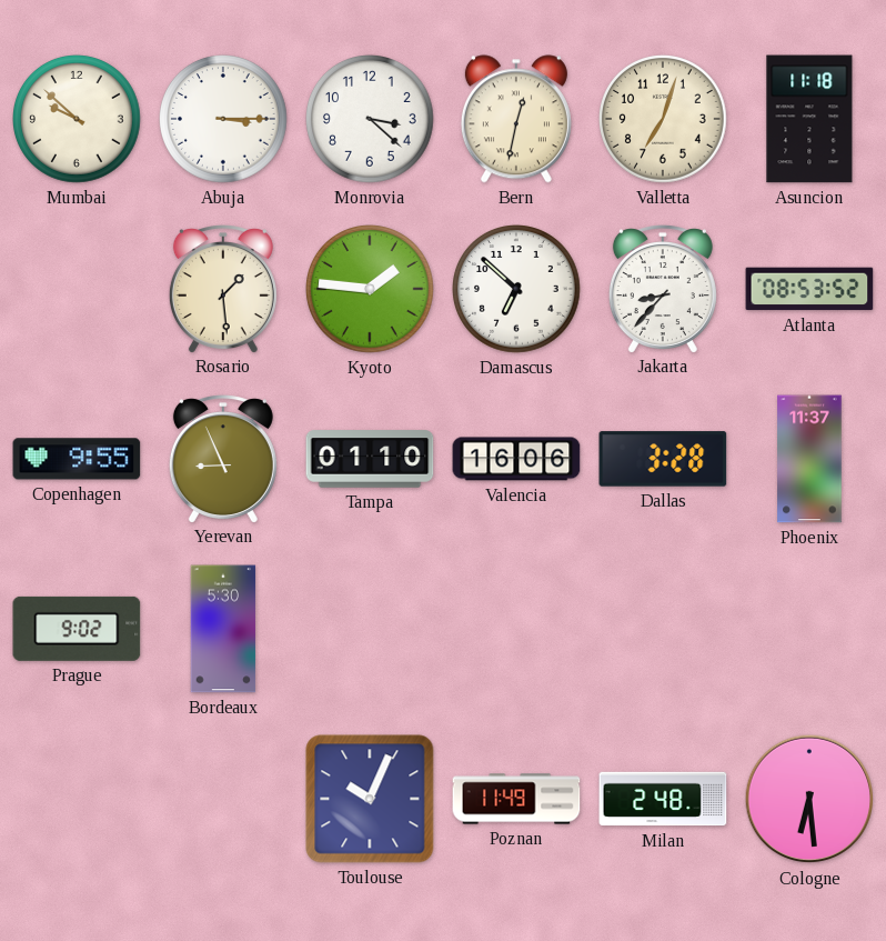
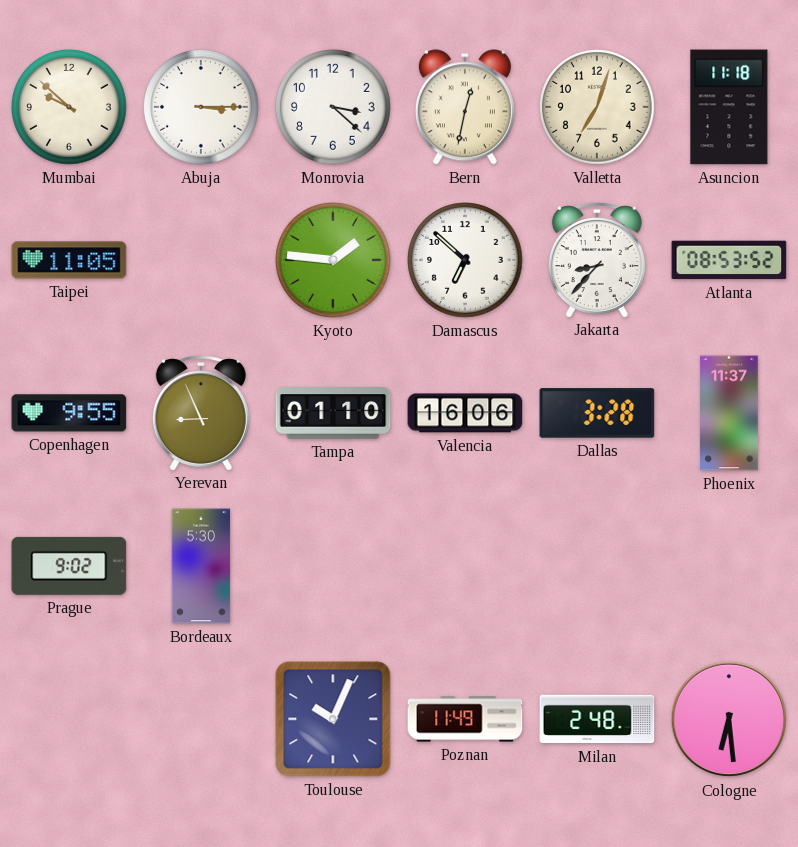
Taipei: none -> 11:05
Rosario: 1:29 -> none
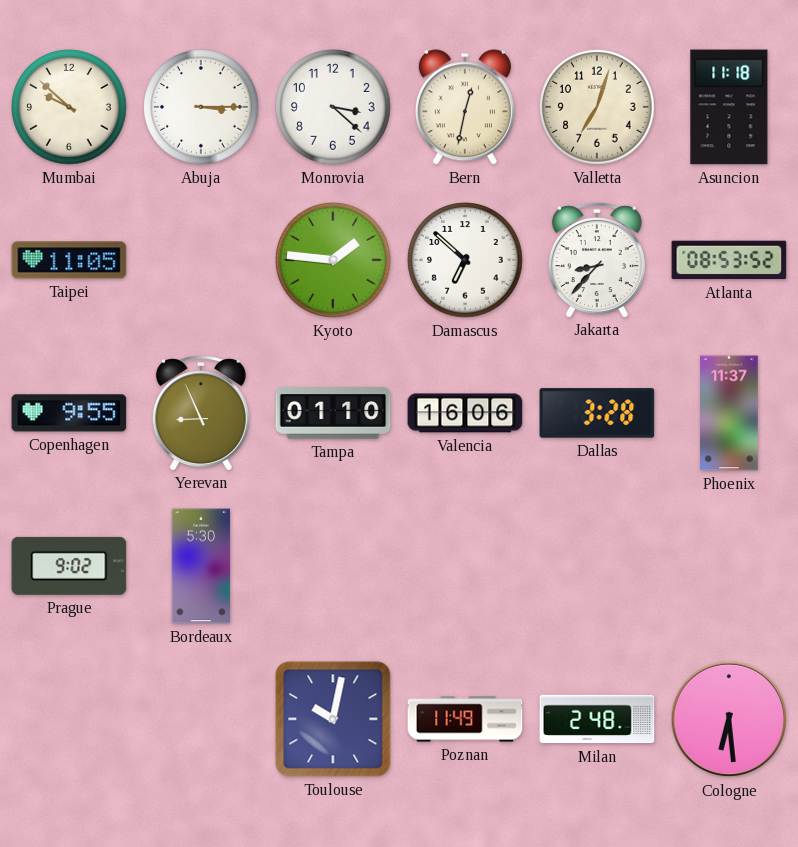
Toulouse: 10:04 -> 10:02
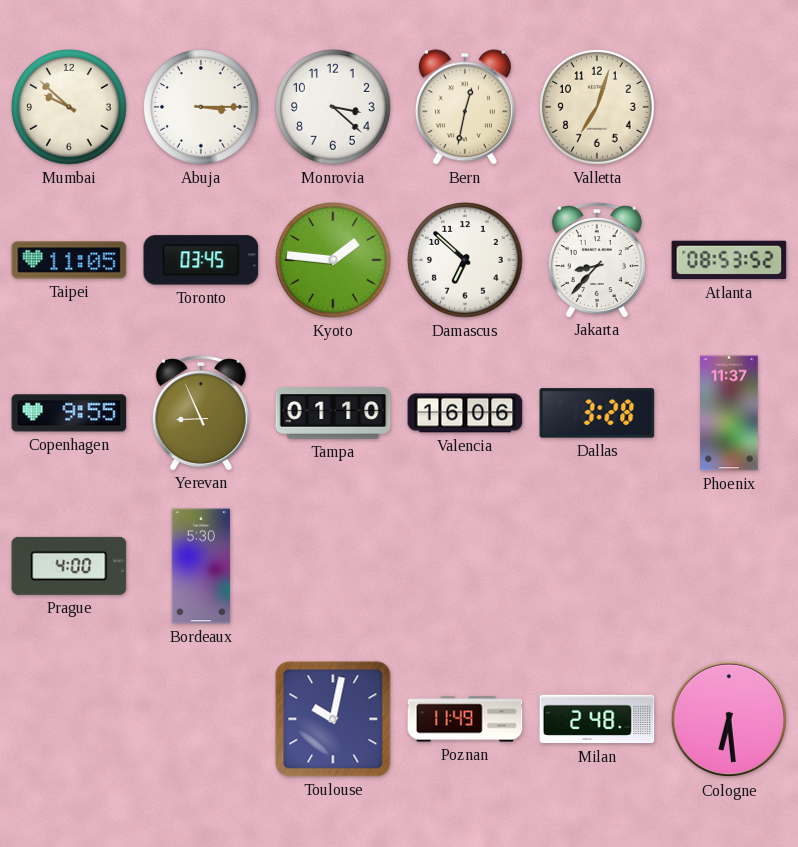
Asuncion: 11:18 -> none
Toronto: none -> 03:45
Prague: 9:02 -> 4:00
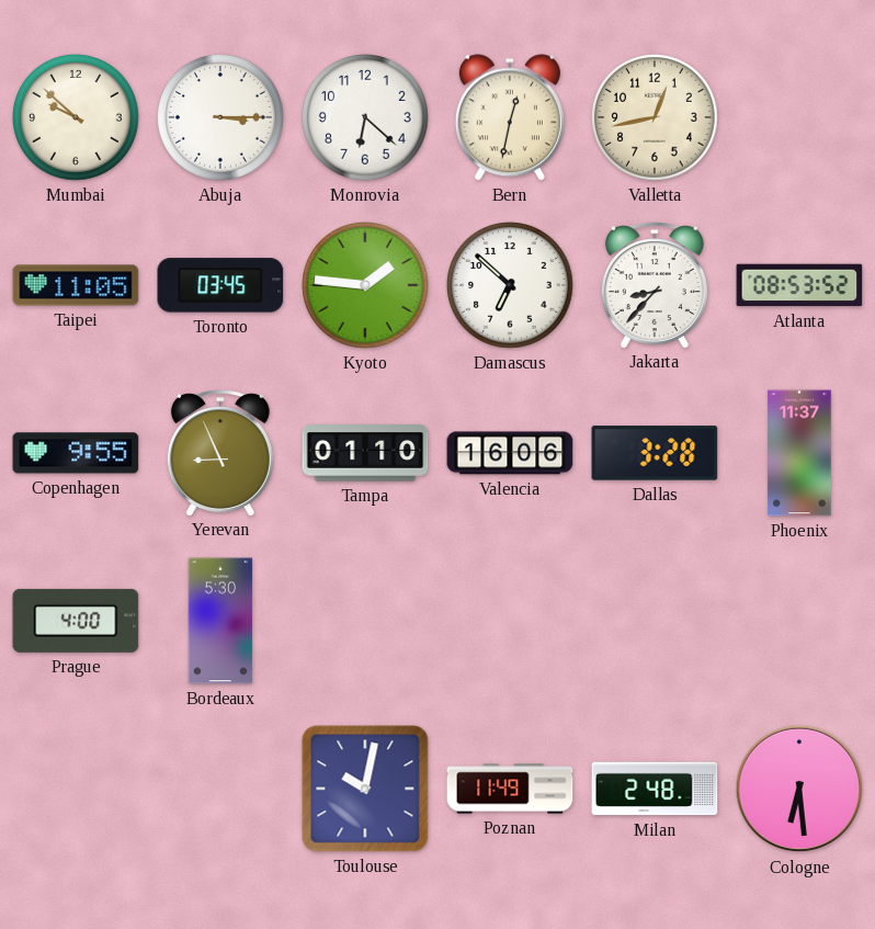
Monrovia: 3:22 -> 6:22
Valletta: 7:03 -> 12:43
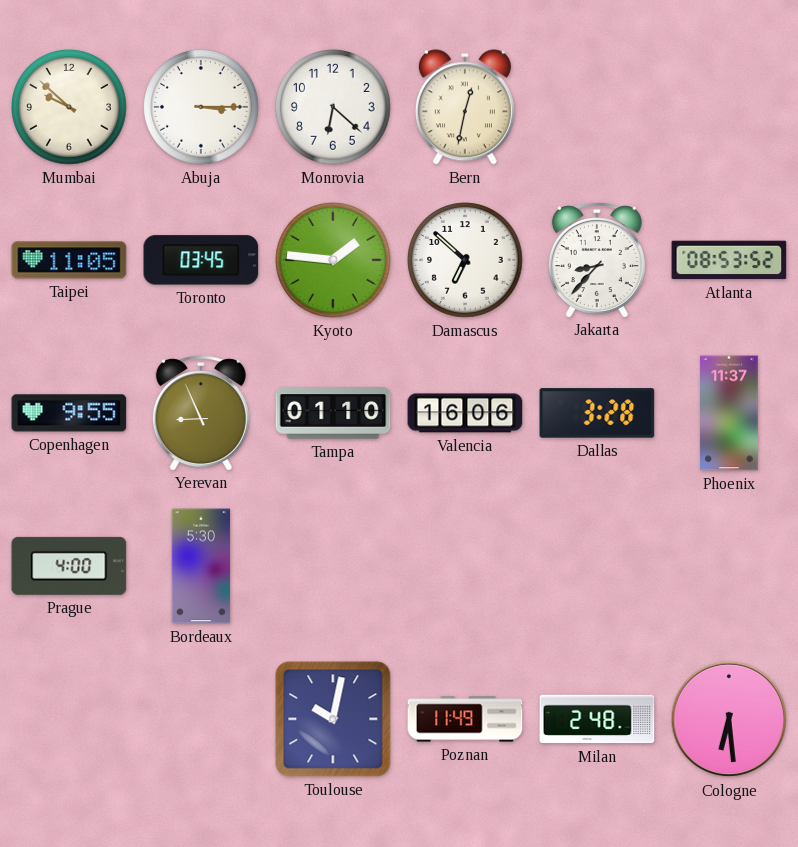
Valletta: 12:43 -> none
